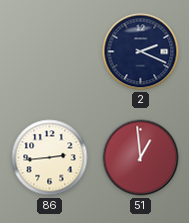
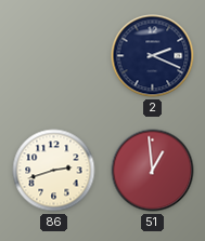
86: 2:44 -> 2:42
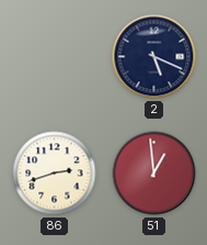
2: 2:19 -> 5:19
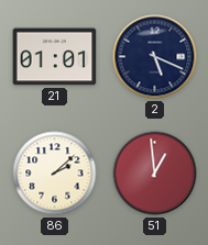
21: none -> 01:01
86: 2:42 -> 2:08
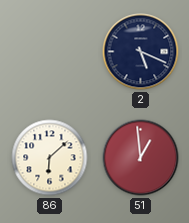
21: 01:01 -> none
86: 2:08 -> 6:08
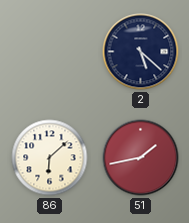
2: 5:19 -> 5:22
51: 12:59 -> 1:43
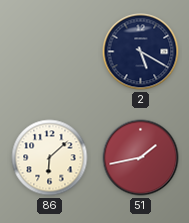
2: 5:22 -> 5:20
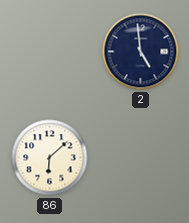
2: 5:20 -> 4:59
51: 1:43 -> none
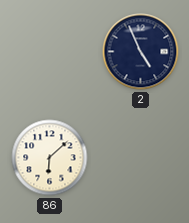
2: 4:59 -> 4:56
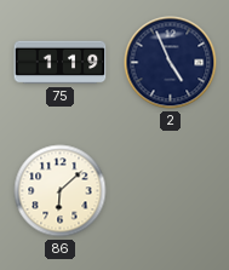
75: none -> 1:19
